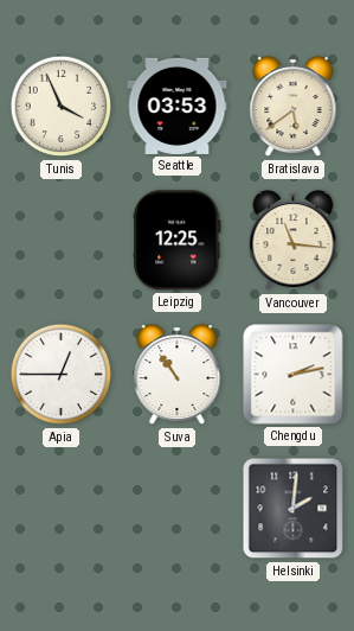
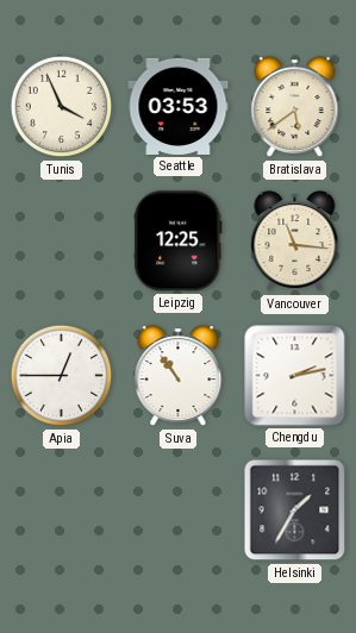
Helsinki: 2:01 -> 1:35
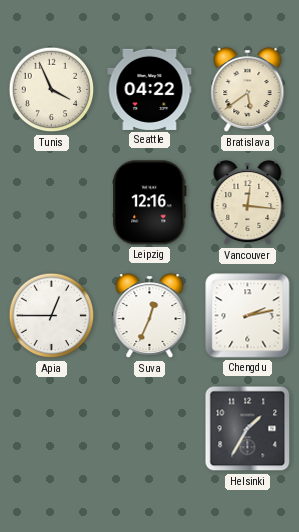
Seattle: 03:53 -> 04:22
Leipzig: 12:25 -> 12:16
Vancouver: 11:16 -> 12:16
Suva: 10:54 -> 12:34
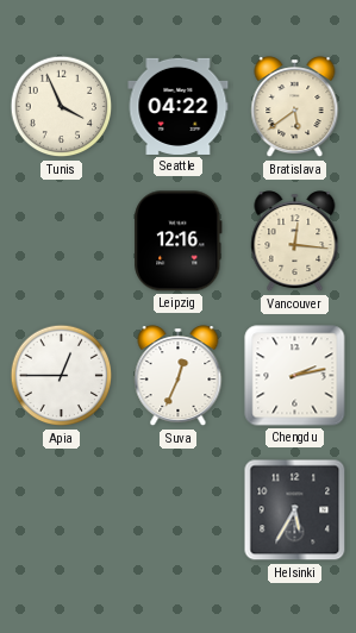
Helsinki: 1:35 -> 5:35
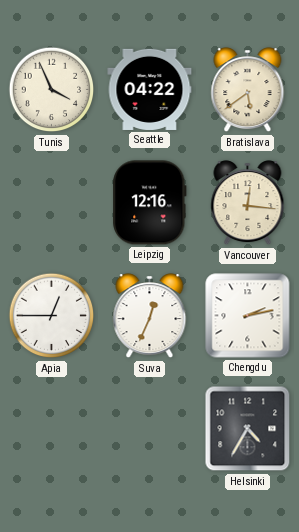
Helsinki: 5:35 -> 4:35
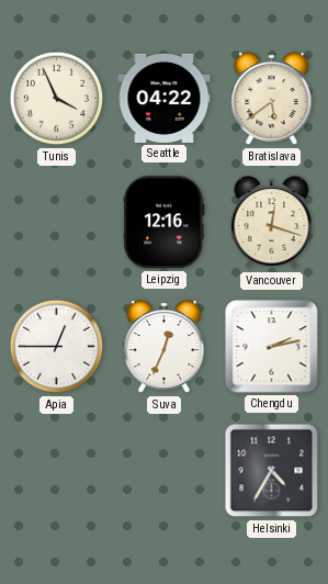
Vancouver: 12:16 -> 12:18
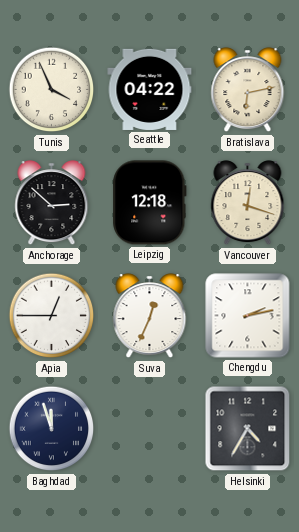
Bratislava: 5:39 -> 6:13
Anchorage: none -> 2:52
Leipzig: 12:16 -> 12:18
Baghdad: none -> 11:57
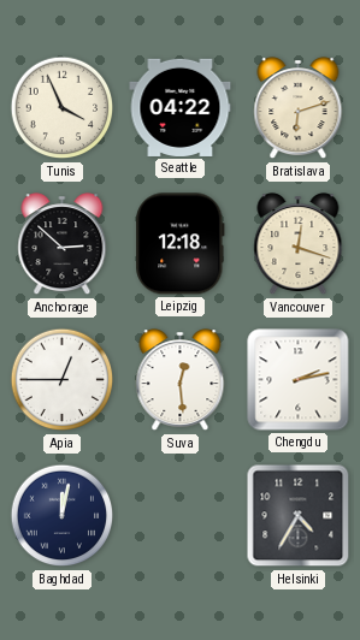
Bratislava: 6:13 -> 6:12
Suva: 12:34 -> 12:29
Baghdad: 11:57 -> 12:02
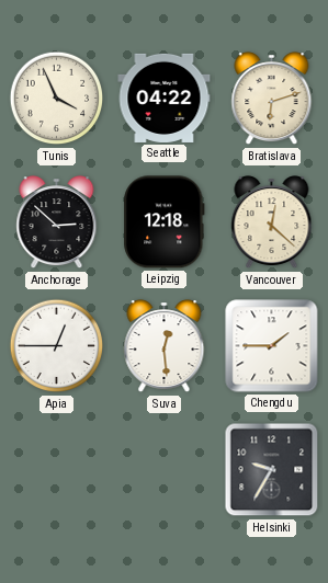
Vancouver: 12:18 -> 12:22
Chengdu: 2:13 -> 1:45
Baghdad: 12:02 -> none
Helsinki: 4:35 -> 9:35
